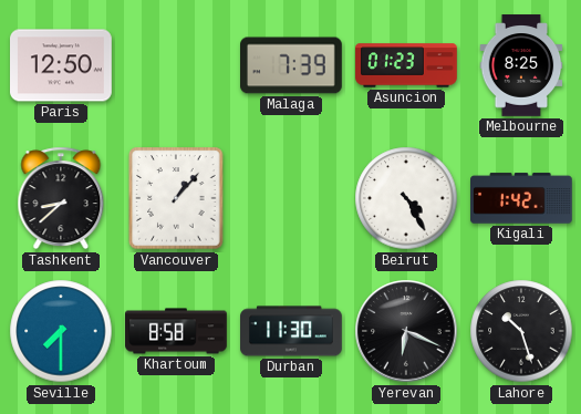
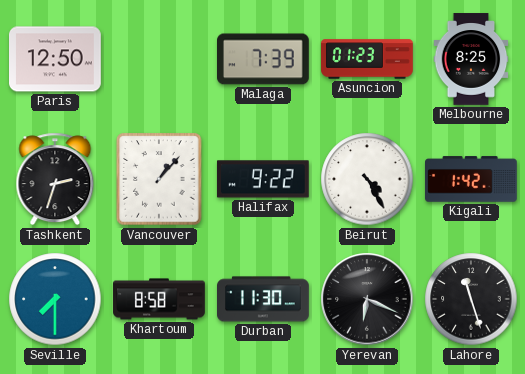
Tashkent: 8:38 -> 2:33
Halifax: none -> 9:22
Lahore: 10:27 -> 11:27
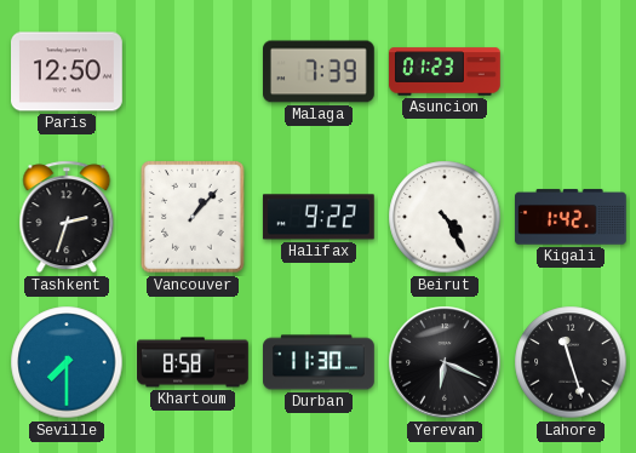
Melbourne: 8:25 -> none
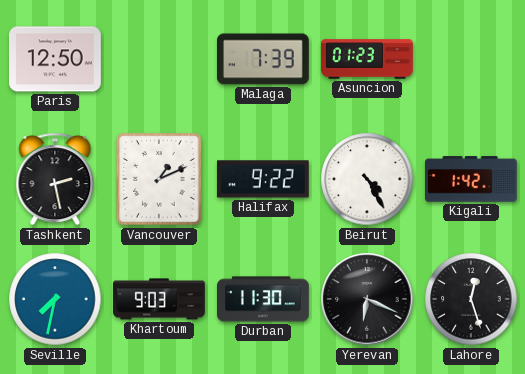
Tashkent: 2:33 -> 2:28
Vancouver: 1:07 -> 1:11
Seville: 7:30 -> 7:32
Khartoum: 8:58 -> 9:03
Lahore: 11:27 -> 12:27
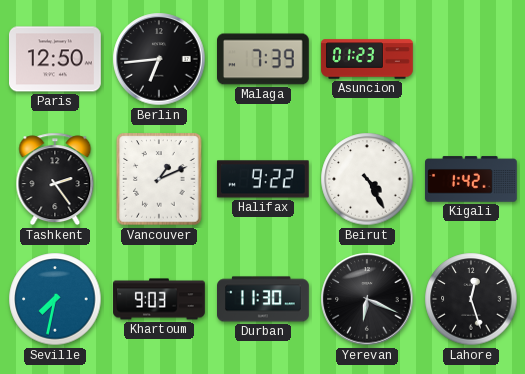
Berlin: none -> 6:44
Tashkent: 2:28 -> 2:24
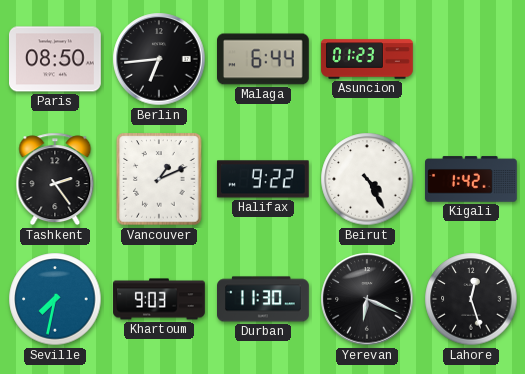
Paris: 12:50 -> 08:50
Malaga: 7:39 -> 6:44
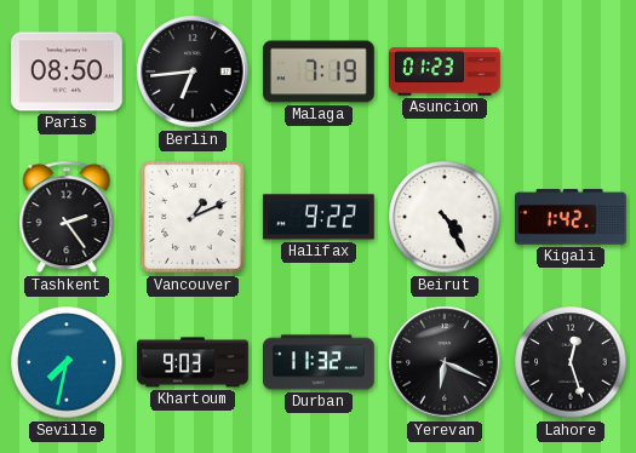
Malaga: 6:44 -> 7:19
Durban: 11:30 -> 11:32
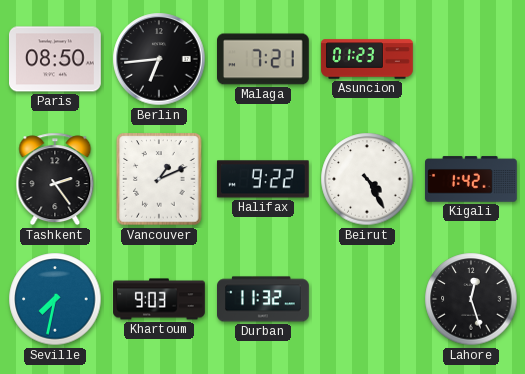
Malaga: 7:19 -> 7:21
Yerevan: 6:19 -> none
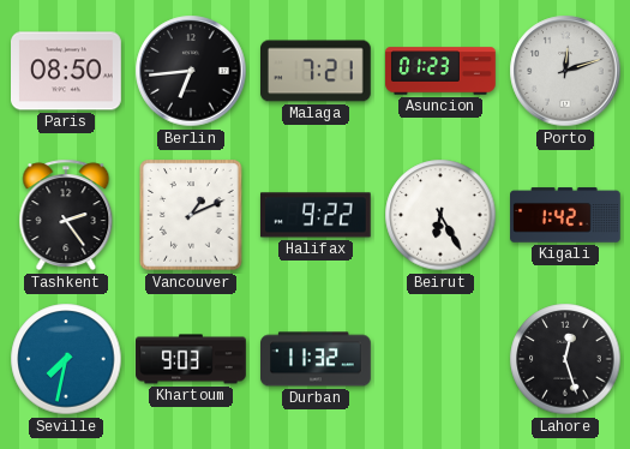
Porto: none -> 12:12
Beirut: 4:25 -> 6:25
